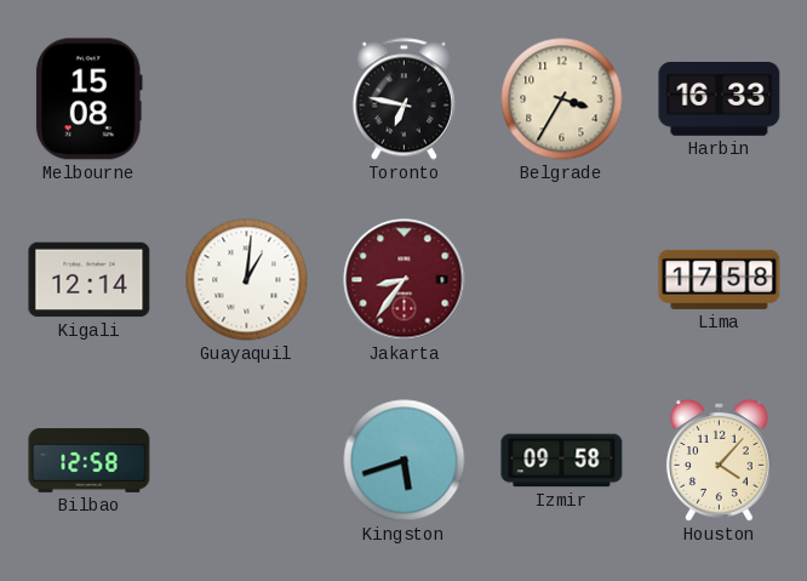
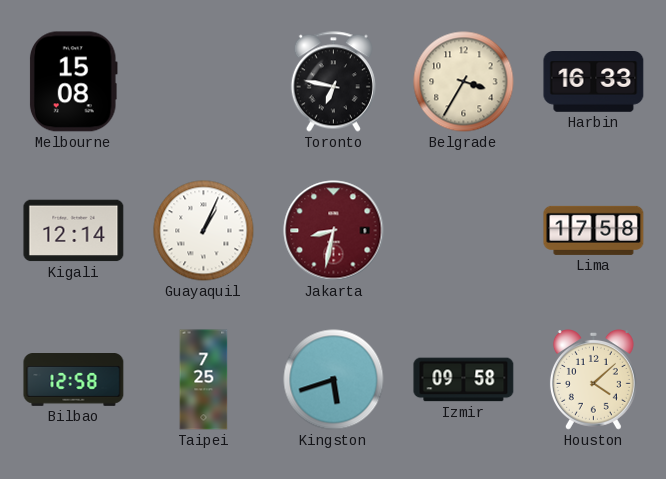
Guayaquil: 1:01 -> 1:04
Jakarta: 8:36 -> 8:32
Taipei: none -> 7:25
Houston: 4:07 -> 4:08
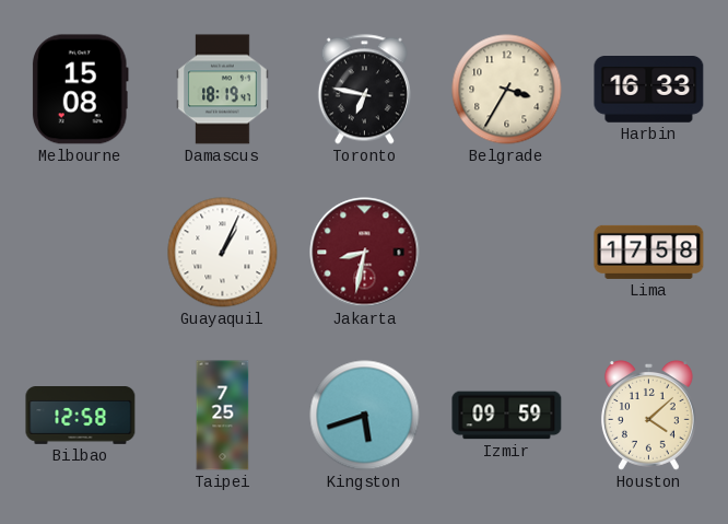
Damascus: none -> 18:19
Kigali: 12:14 -> none
Izmir: 09:58 -> 09:59
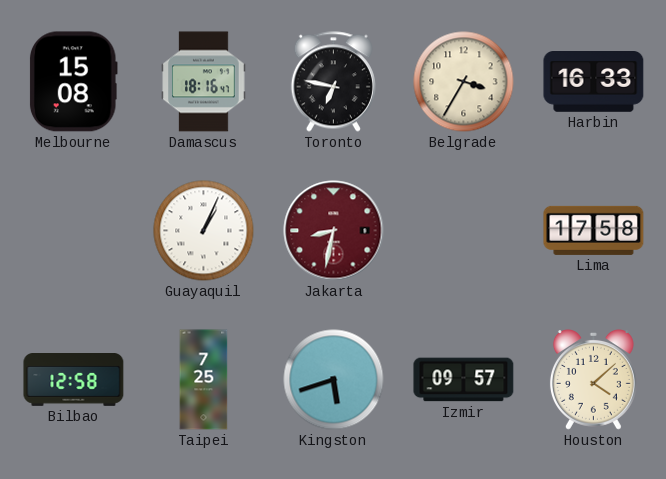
Damascus: 18:19 -> 18:16
Izmir: 09:59 -> 09:57
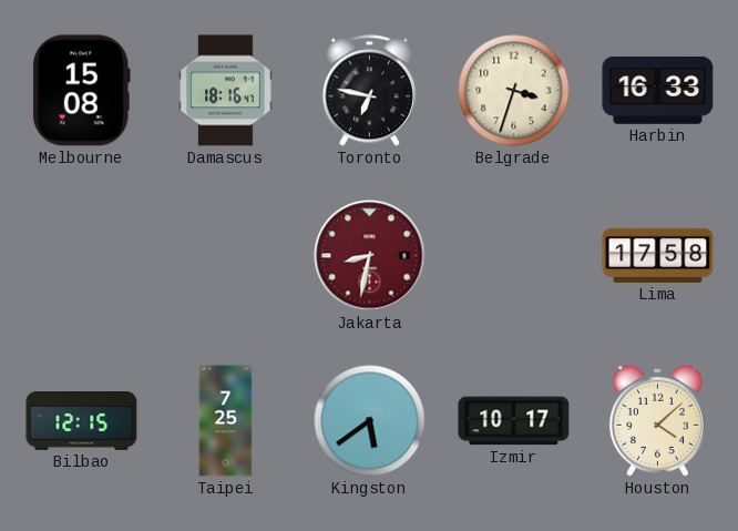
Belgrade: 3:35 -> 3:33
Guayaquil: 1:04 -> none
Bilbao: 12:58 -> 12:15
Kingston: 5:42 -> 5:39
Izmir: 09:57 -> 10:17
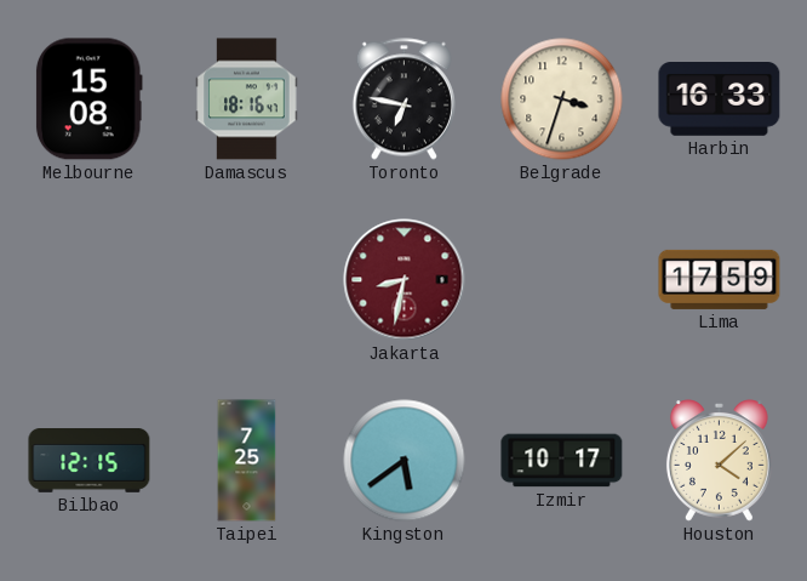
Lima: 17:58 -> 17:59
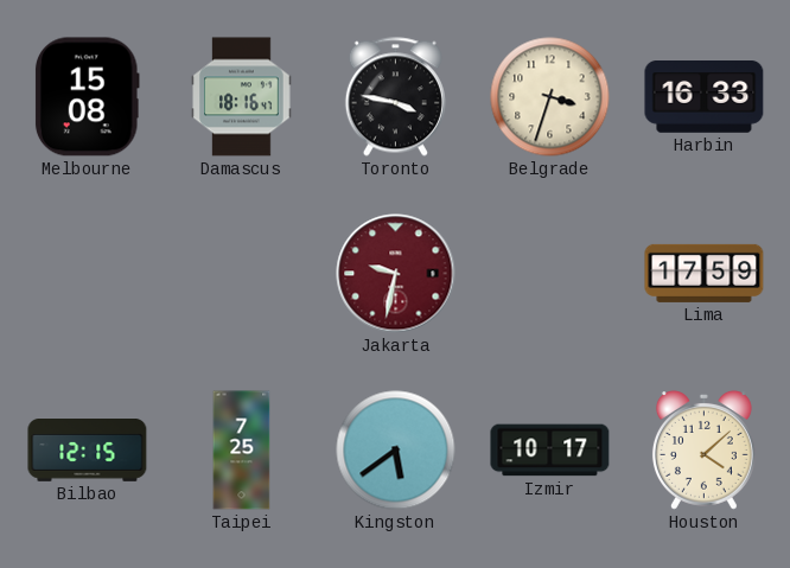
Toronto: 6:47 -> 3:47
Jakarta: 8:32 -> 9:32
